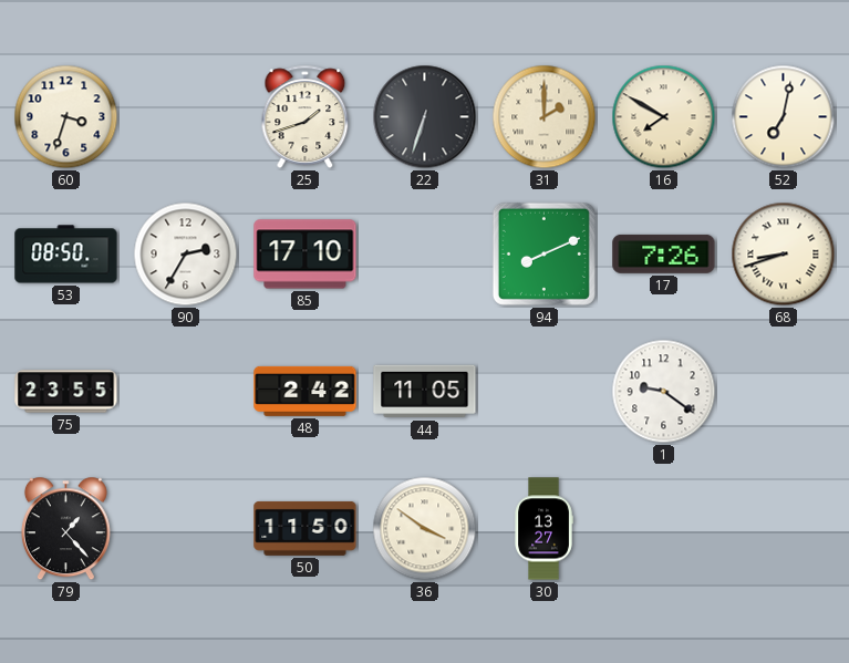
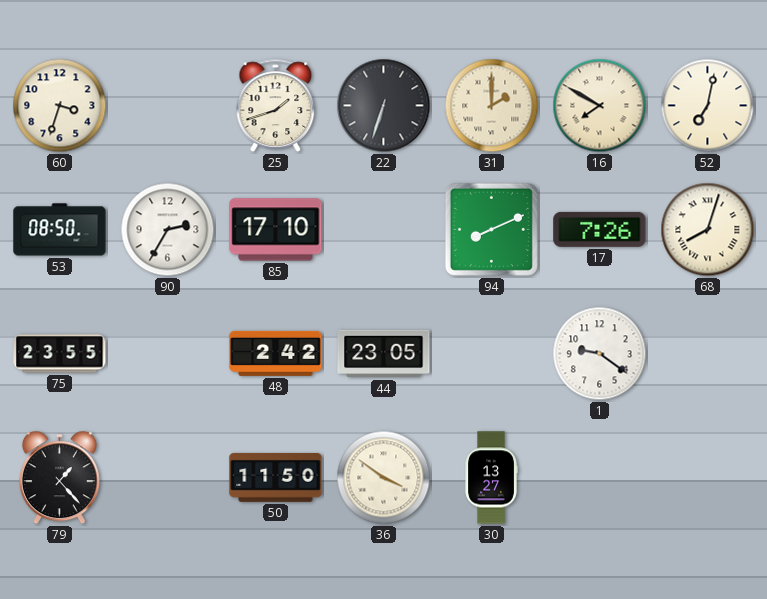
68: 8:42 -> 8:03
44: 11:05 -> 23:05
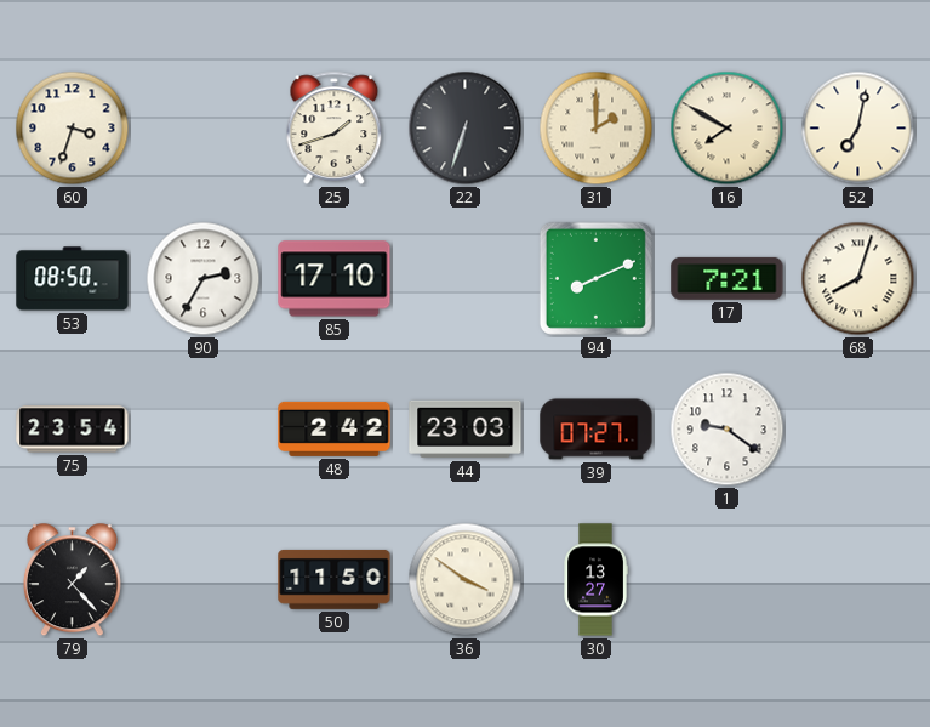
17: 7:26 -> 7:21
75: 23:55 -> 23:54
44: 23:05 -> 23:03
39: none -> 07:27
